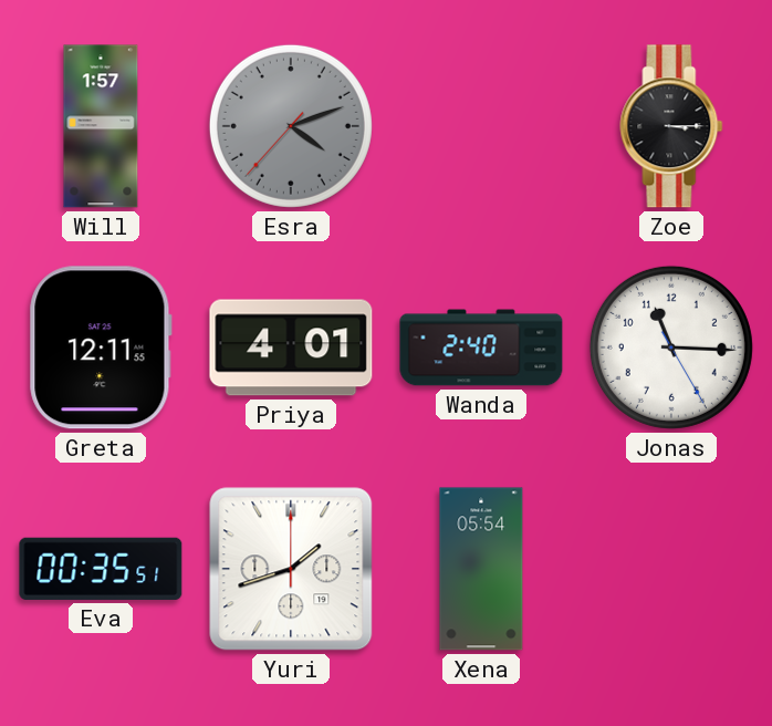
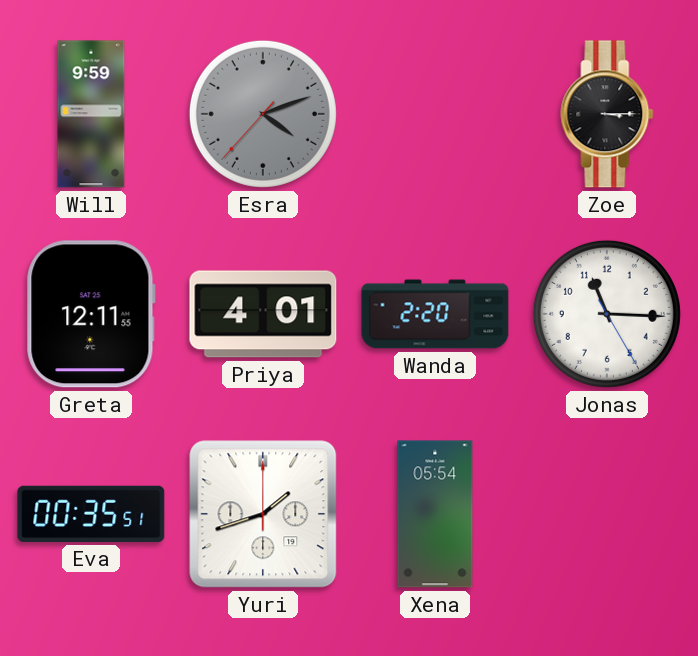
Will: 1:57 -> 9:59
Wanda: 2:40 -> 2:20
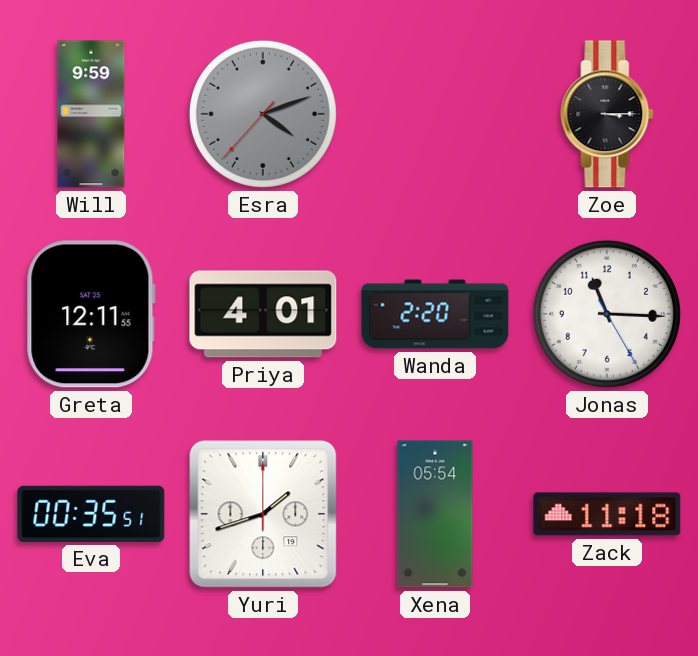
Zack: none -> 11:18
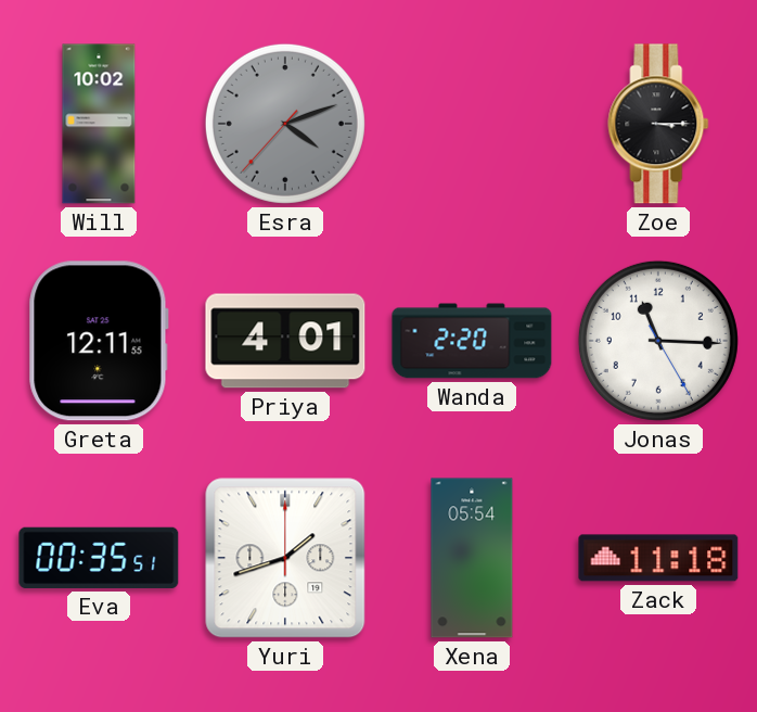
Will: 9:59 -> 10:02
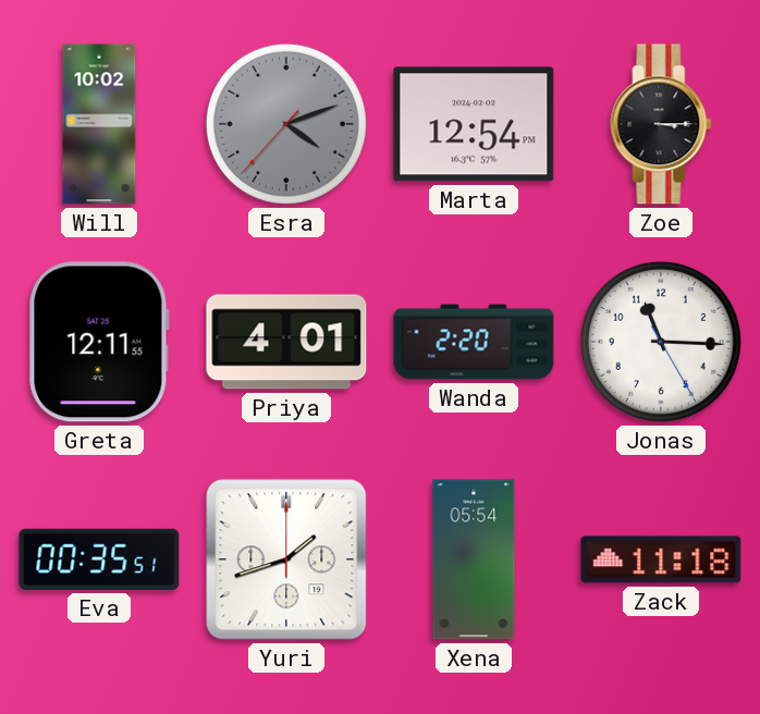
Marta: none -> 12:54
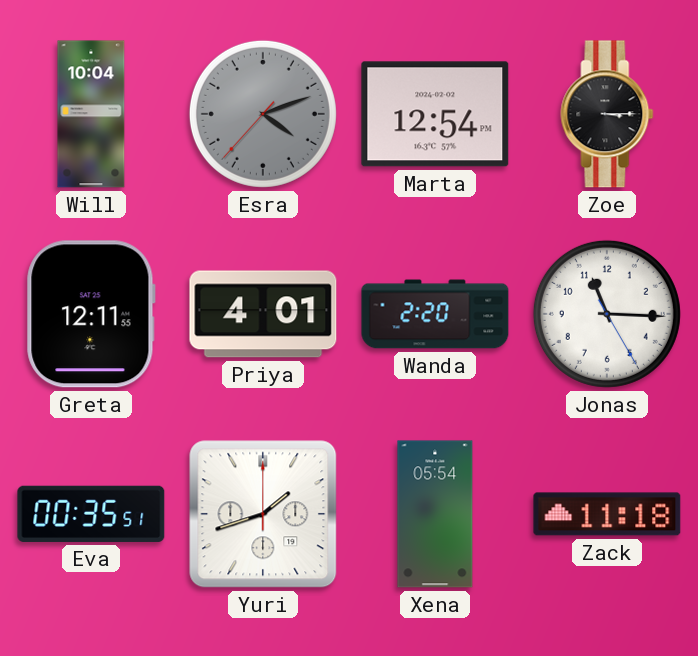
Will: 10:02 -> 10:04
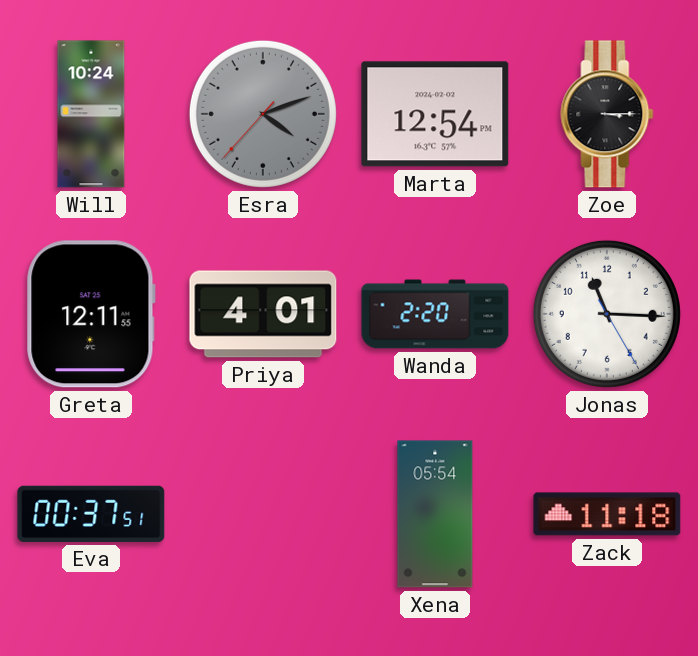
Will: 10:04 -> 10:24
Eva: 00:35 -> 00:37
Yuri: 1:42 -> none
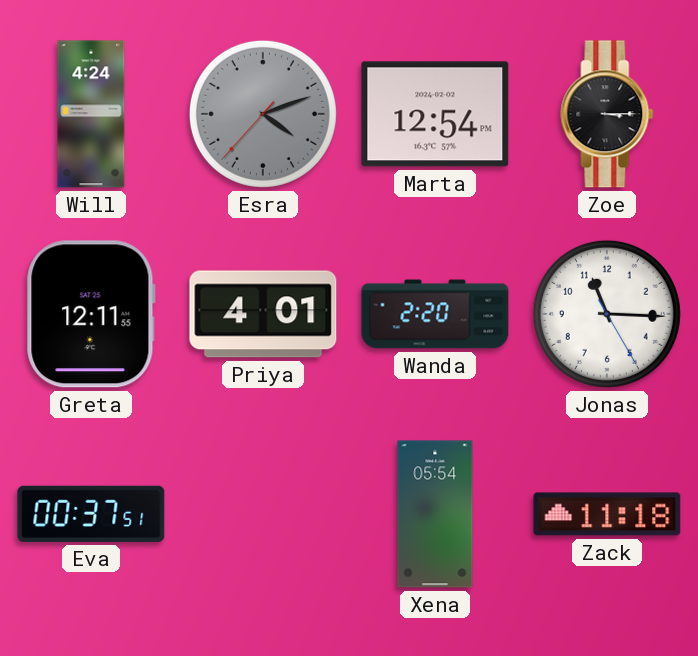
Will: 10:24 -> 4:24
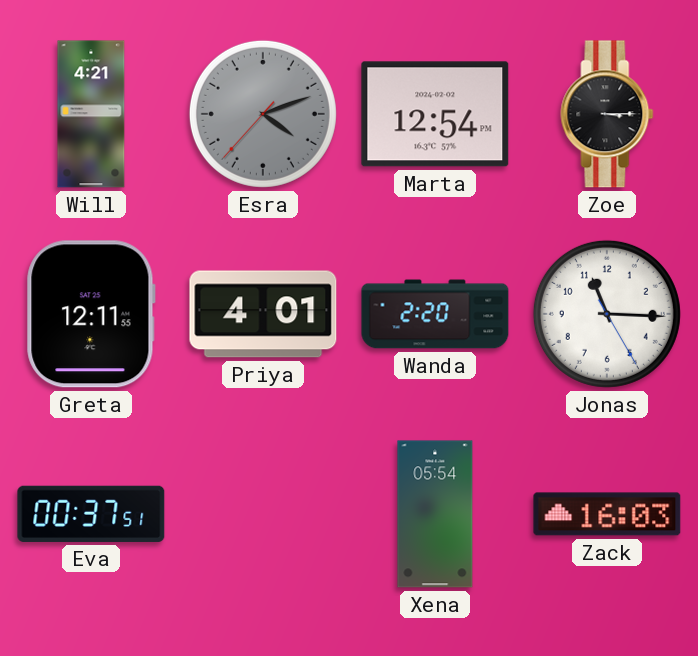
Will: 4:24 -> 4:21
Zack: 11:18 -> 16:03
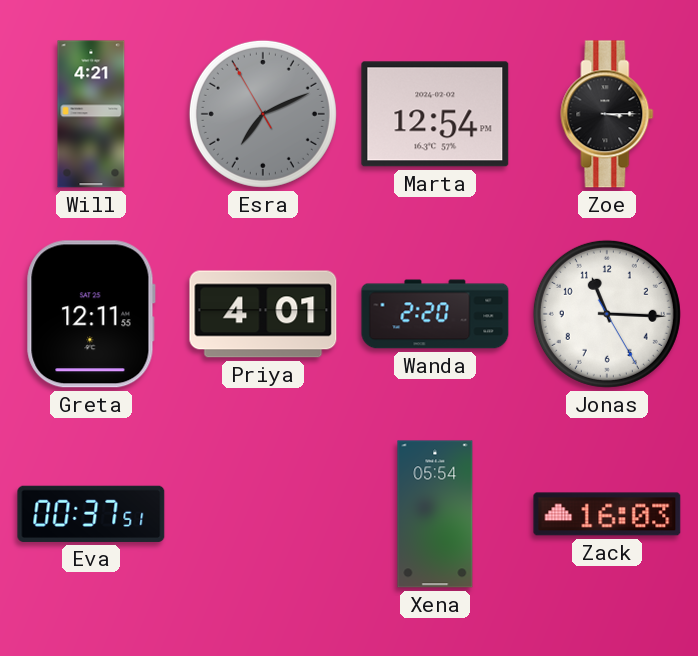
Esra: 4:11 -> 7:10
